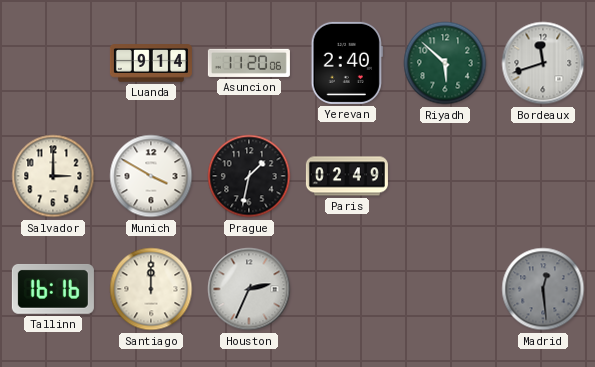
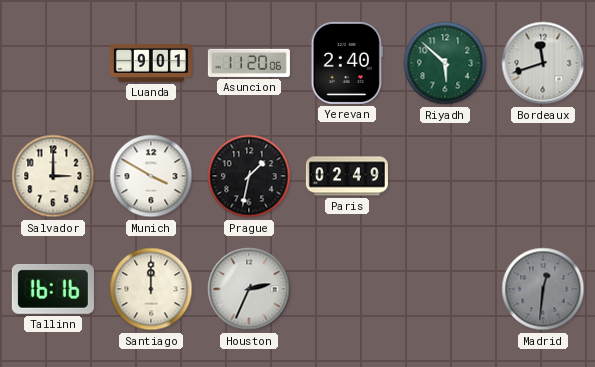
Luanda: 9:14 -> 9:01
Madrid: 12:29 -> 12:31
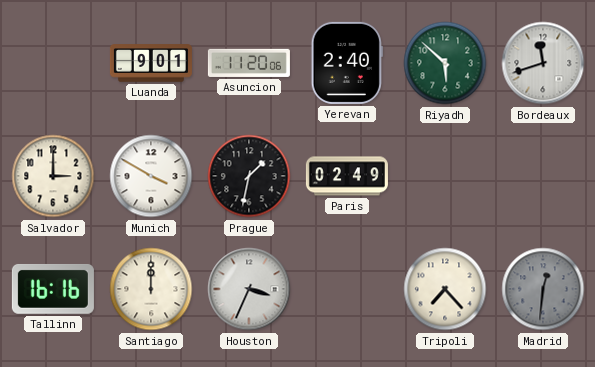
Houston: 2:34 -> 3:34
Tripoli: none -> 7:23
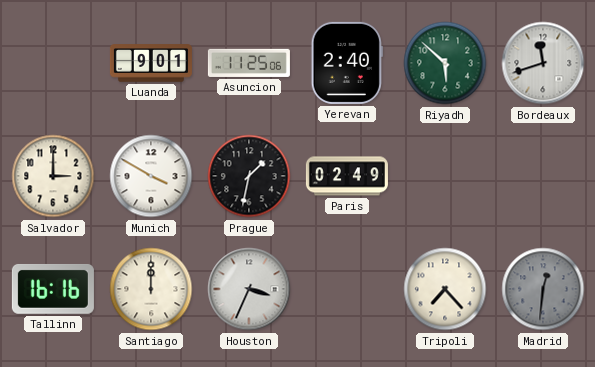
Asuncion: 11:20 -> 11:25
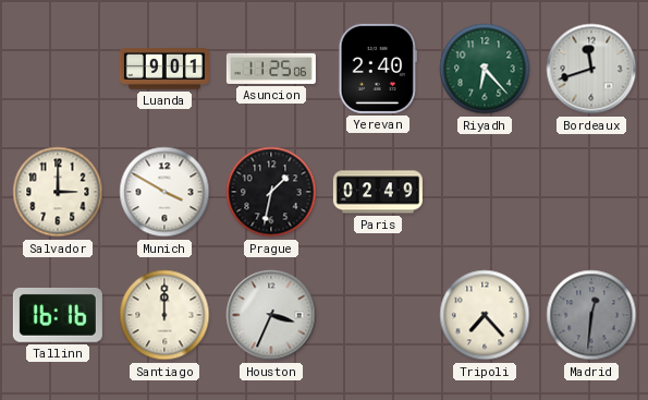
Riyadh: 5:52 -> 6:23
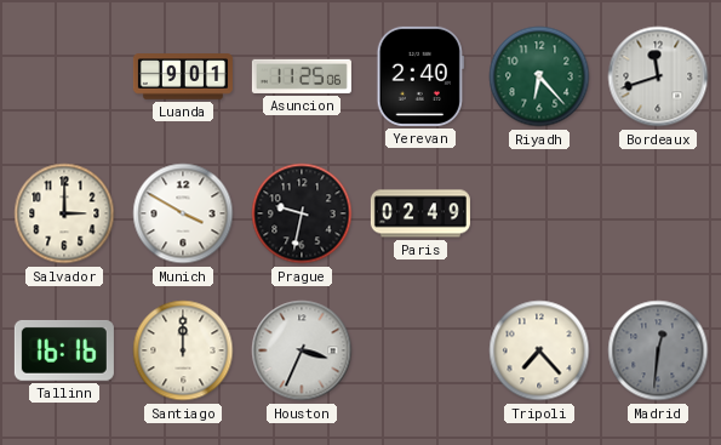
Prague: 1:32 -> 9:32
